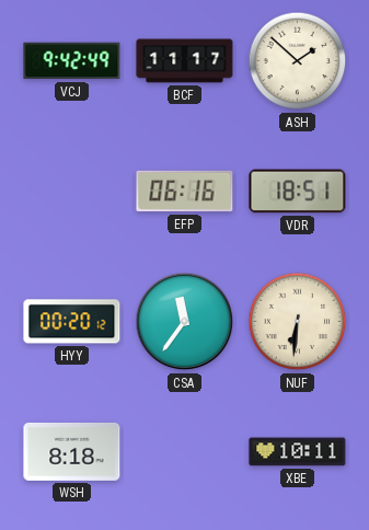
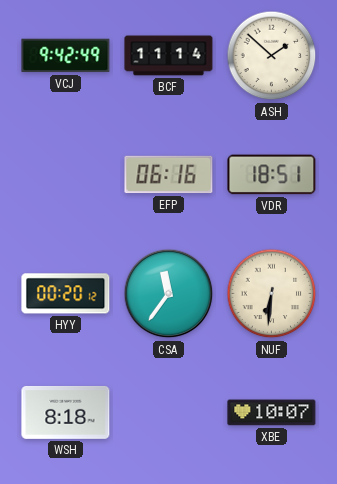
BCF: 11:17 -> 11:14
XBE: 10:11 -> 10:07
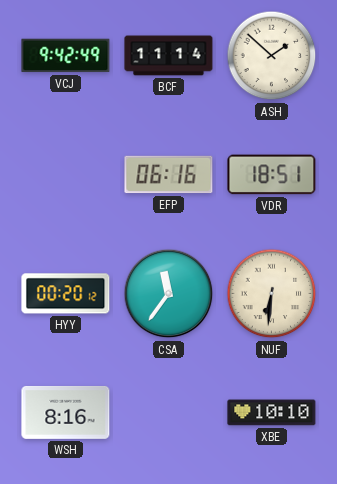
WSH: 8:18 -> 8:16
XBE: 10:07 -> 10:10
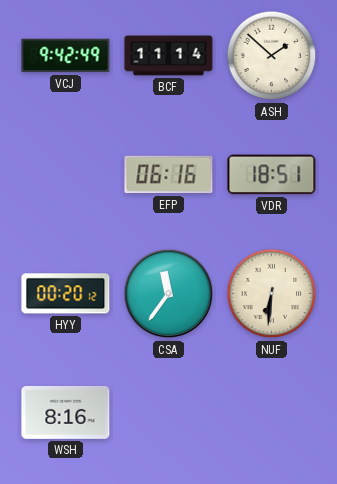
XBE: 10:10 -> none
